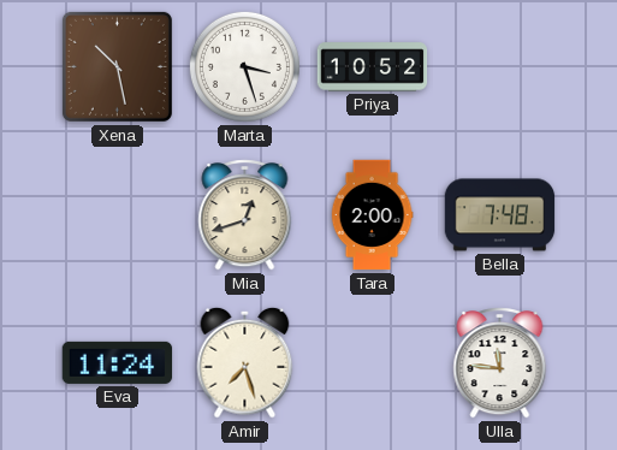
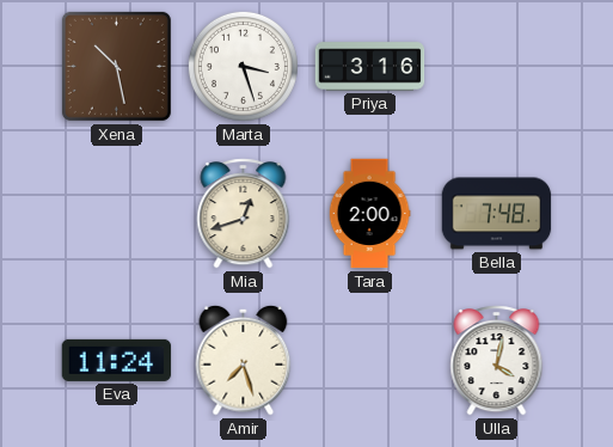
Priya: 10:52 -> 3:16
Ulla: 11:46 -> 4:02
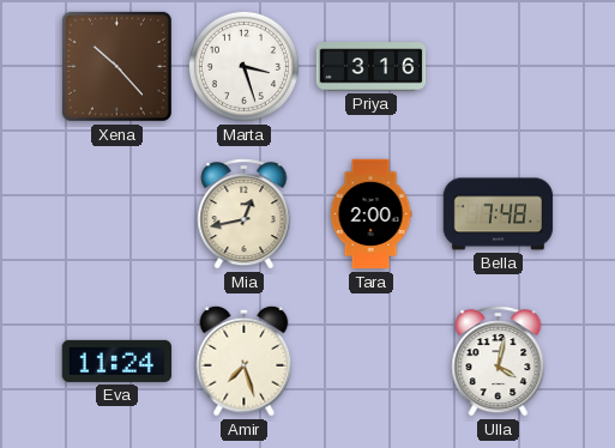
Xena: 10:28 -> 10:23
Mia: 12:42 -> 12:43
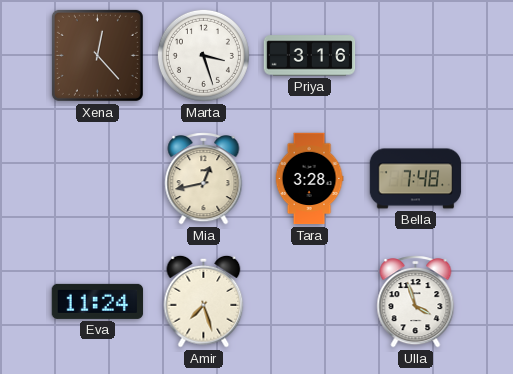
Xena: 10:23 -> 12:23
Tara: 2:00 -> 3:28
Ulla: 4:02 -> 3:57
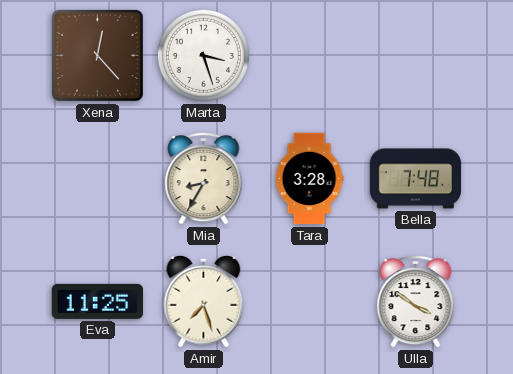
Priya: 3:16 -> none
Mia: 12:43 -> 8:35
Eva: 11:24 -> 11:25
Ulla: 3:57 -> 3:51
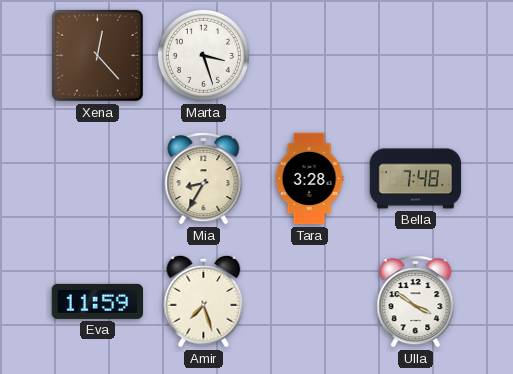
Eva: 11:25 -> 11:59
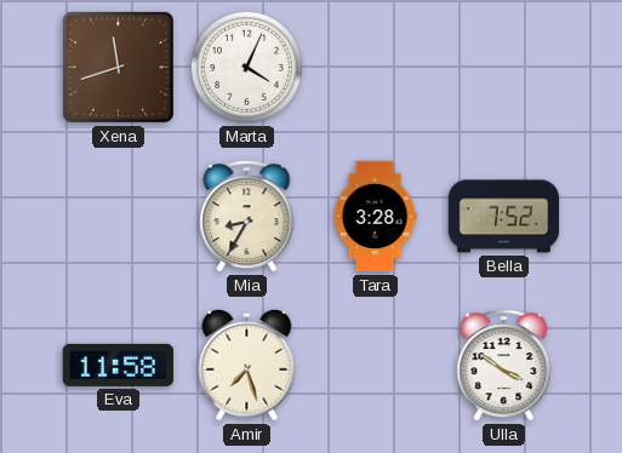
Xena: 12:23 -> 11:42
Marta: 3:27 -> 4:04
Bella: 7:48 -> 7:52
Eva: 11:59 -> 11:58
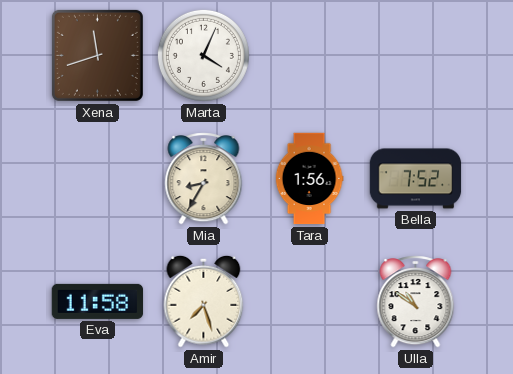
Tara: 3:28 -> 1:56
Ulla: 3:51 -> 10:51
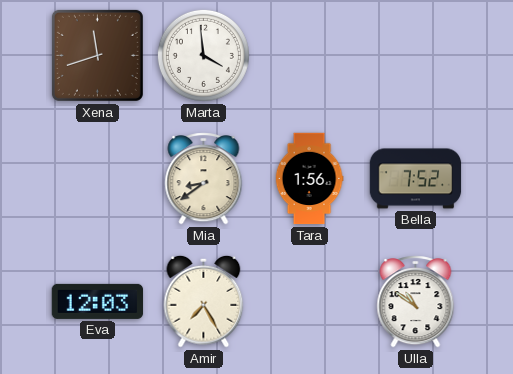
Marta: 4:04 -> 3:59
Mia: 8:35 -> 8:39
Eva: 11:58 -> 12:03
Amir: 7:27 -> 7:25
